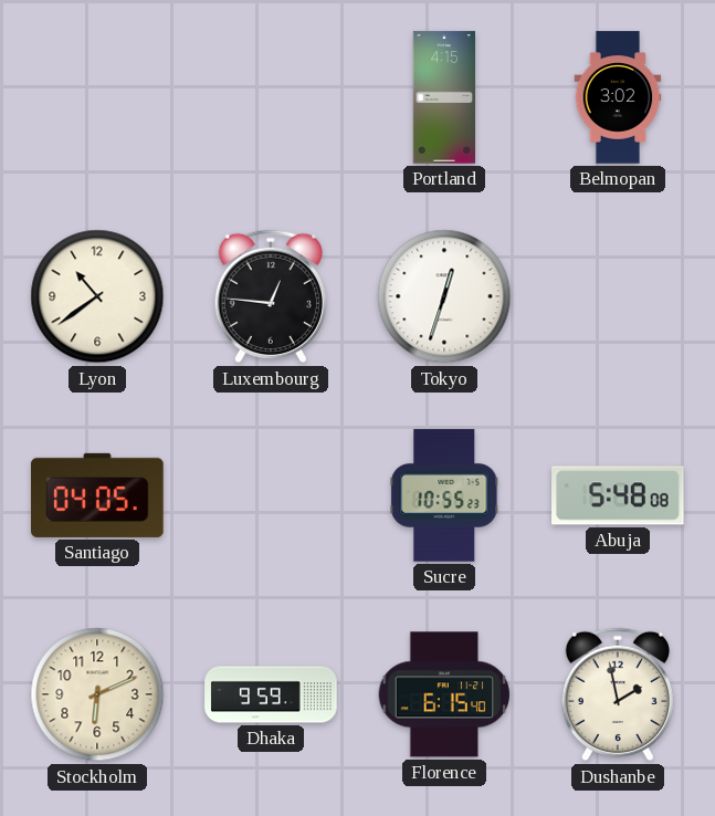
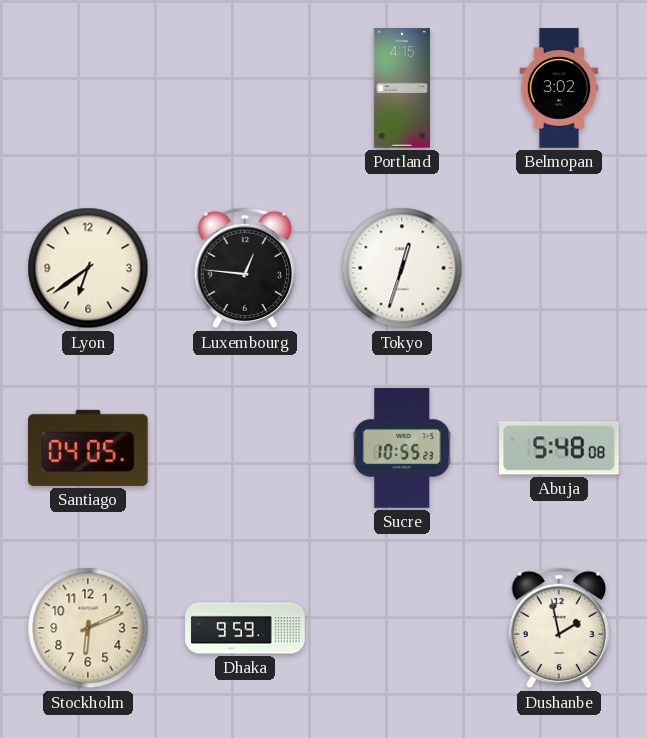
Lyon: 10:39 -> 6:39
Florence: 6:15 -> none
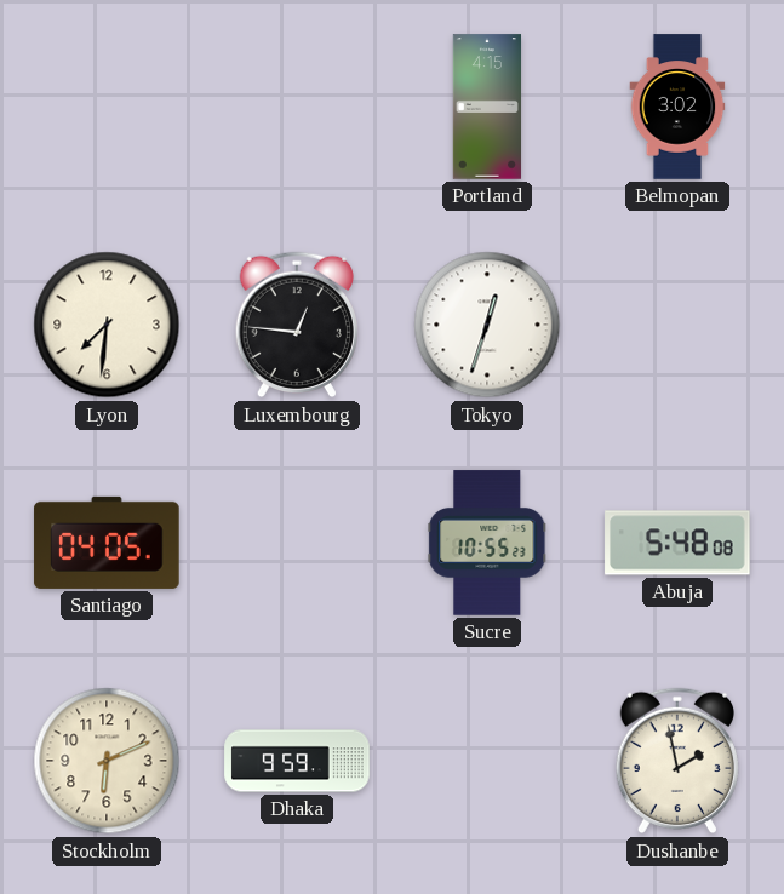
Lyon: 6:39 -> 7:31
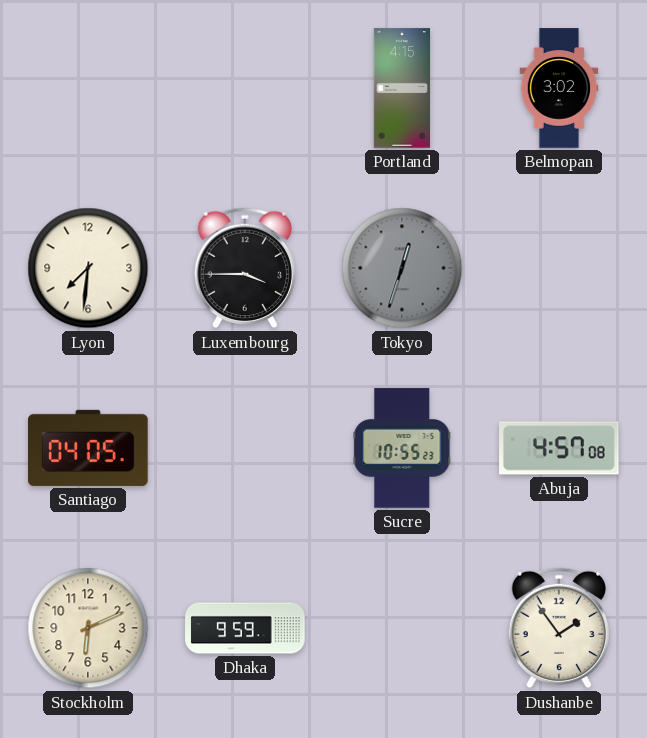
Luxembourg: 12:46 -> 3:45
Tokyo dial: white -> grey
Abuja: 5:48 -> 4:57
Dushanbe: 1:58 -> 1:54
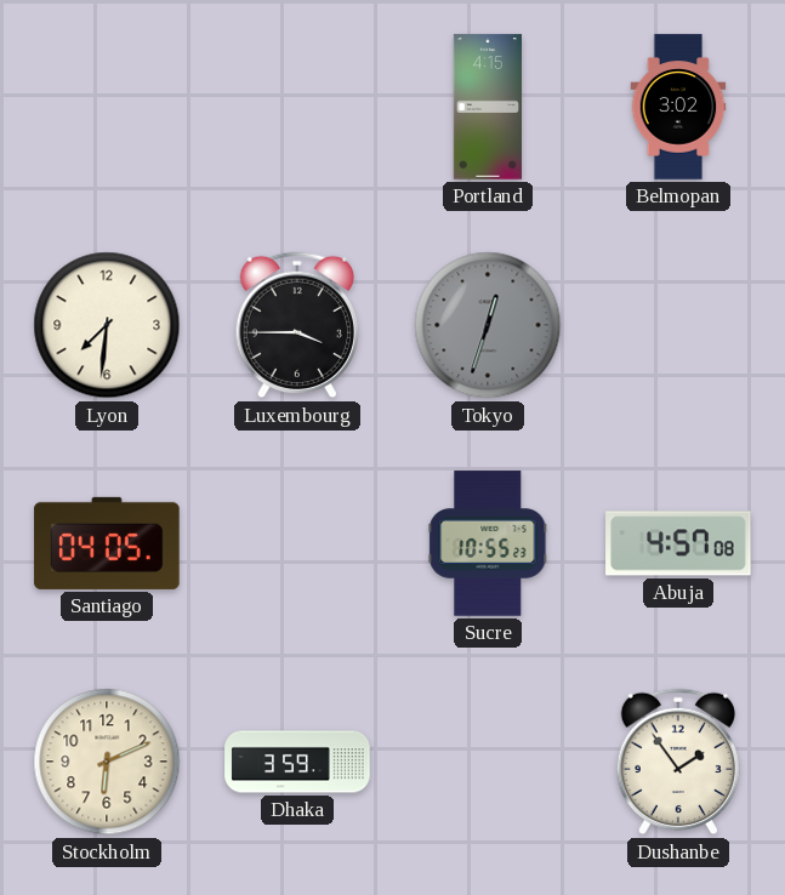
Dhaka: 9:59 -> 3:59
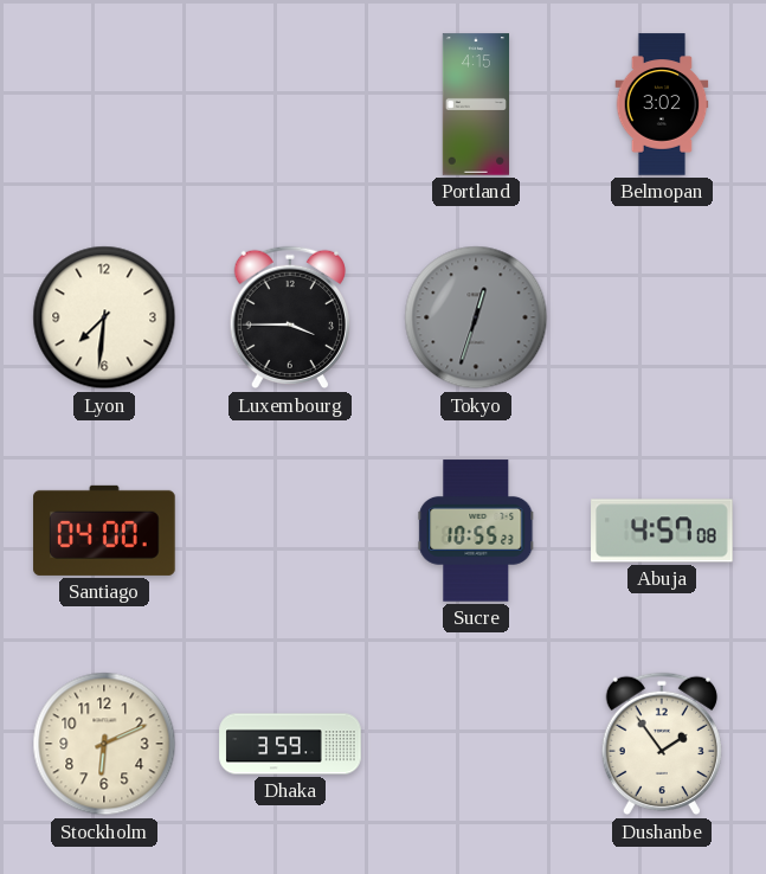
Santiago: 04:05 -> 04:00
